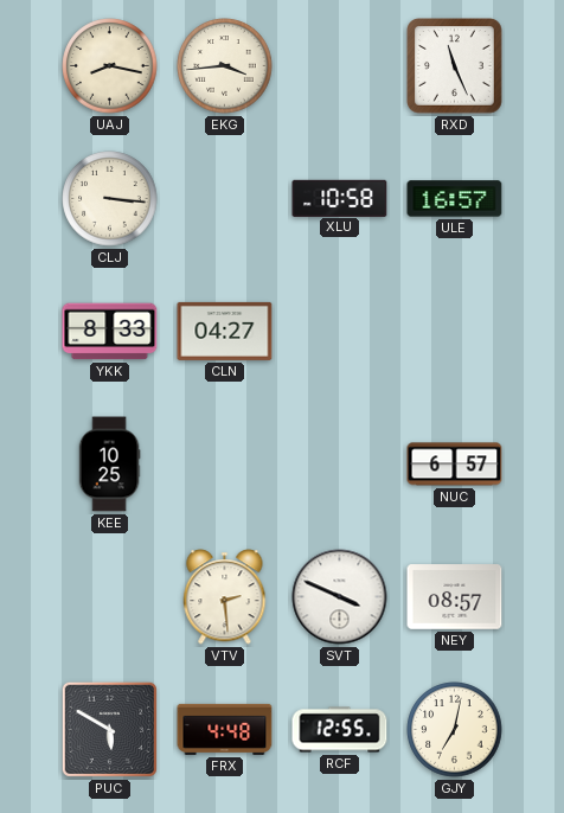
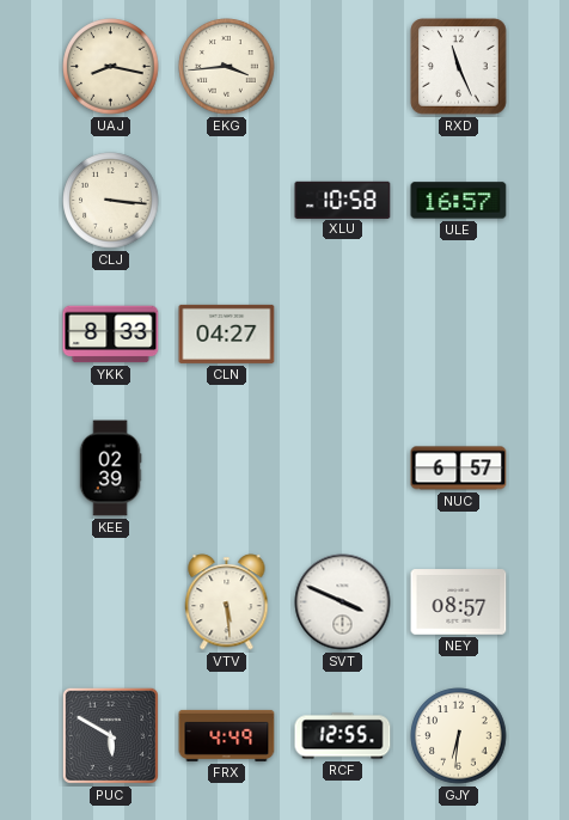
KEE: 10:25 -> 02:39
VTV: 2:29 -> 5:29
FRX: 4:48 -> 4:49
GJY: 7:02 -> 6:31
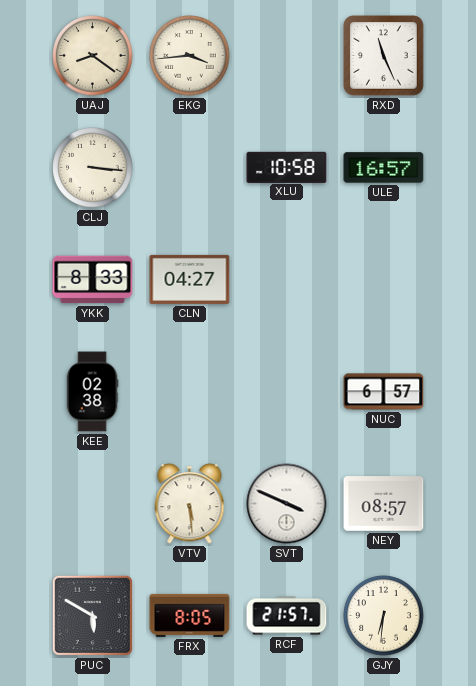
UAJ: 8:17 -> 8:21
KEE: 02:39 -> 02:38
FRX: 4:49 -> 8:05
RCF: 12:55 -> 21:57
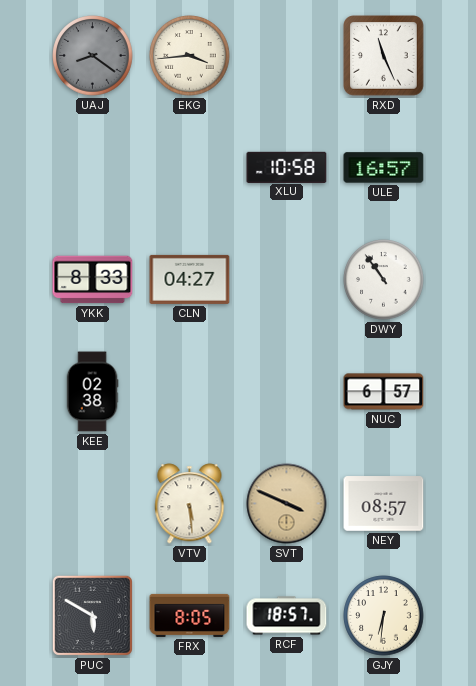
UAJ dial: cream -> grey
CLJ: 3:16 -> none
DWY: none -> 10:54
SVT dial: white -> champagne
RCF: 21:57 -> 18:57
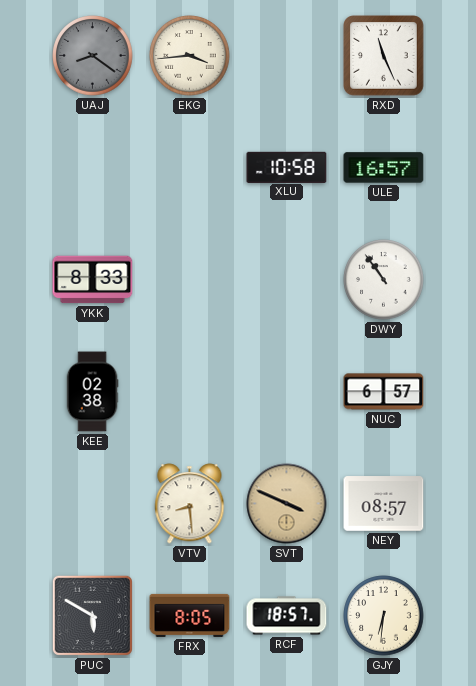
CLN: 04:27 -> none
VTV: 5:29 -> 8:29
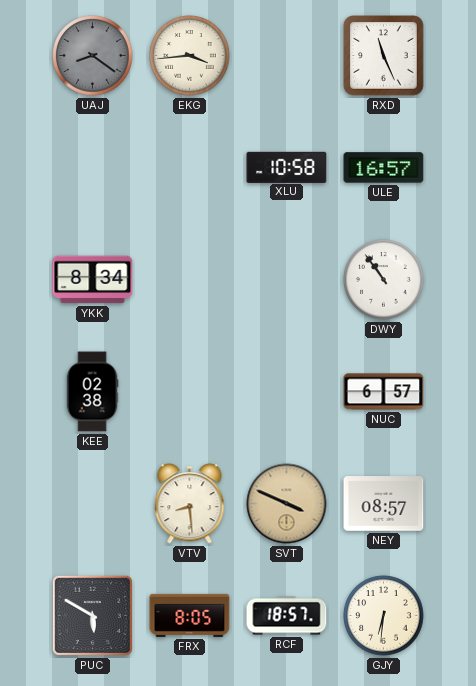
YKK: 8:33 -> 8:34
